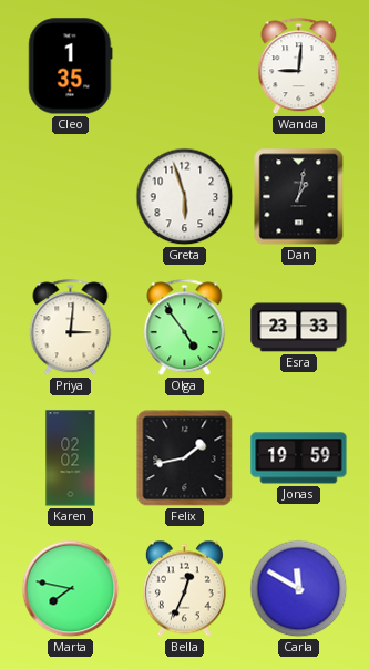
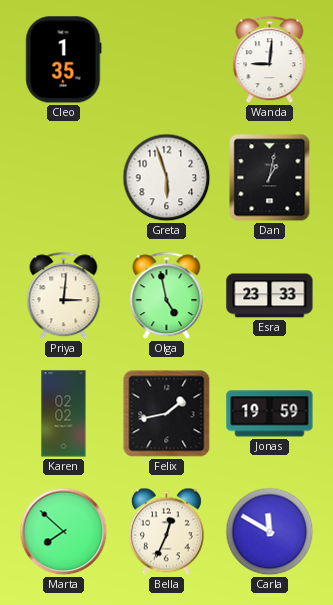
Olga: 4:54 -> 4:58
Marta: 7:47 -> 7:52
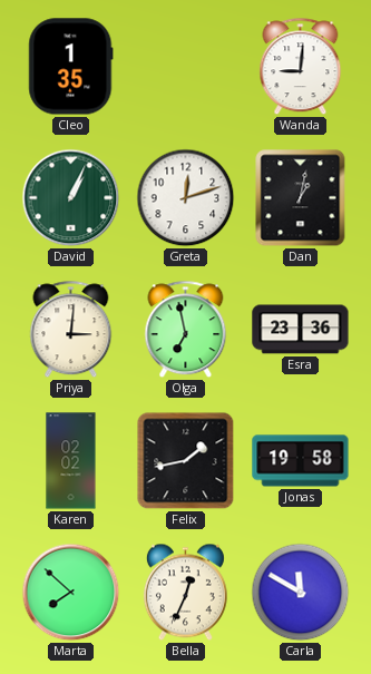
David: none -> 1:04
Greta: 5:57 -> 12:12
Olga: 4:58 -> 6:58
Esra: 23:33 -> 23:36
Jonas: 19:59 -> 19:58
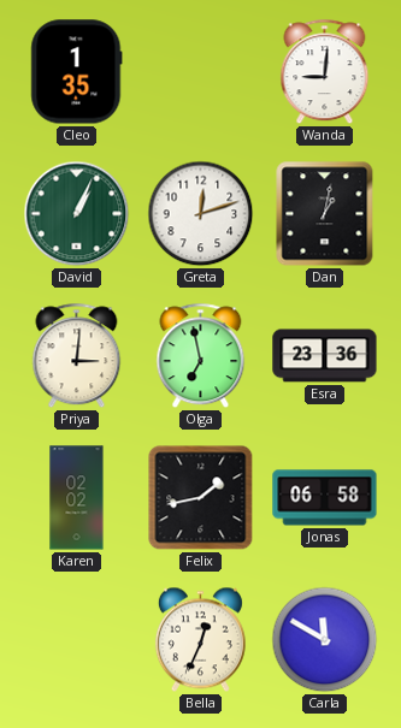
Jonas: 19:58 -> 06:58
Marta: 7:52 -> none
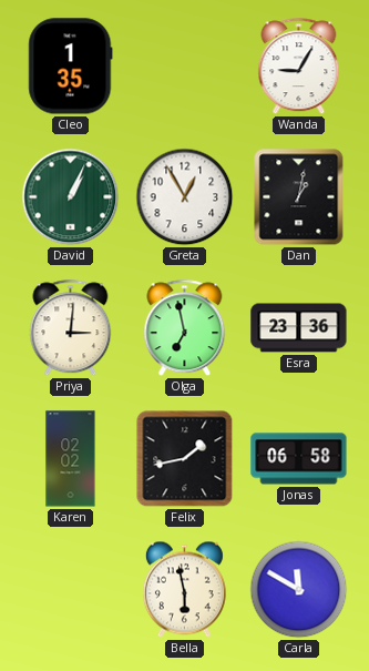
Wanda: 9:01 -> 9:05
Greta: 12:12 -> 12:55
Bella: 12:34 -> 5:58
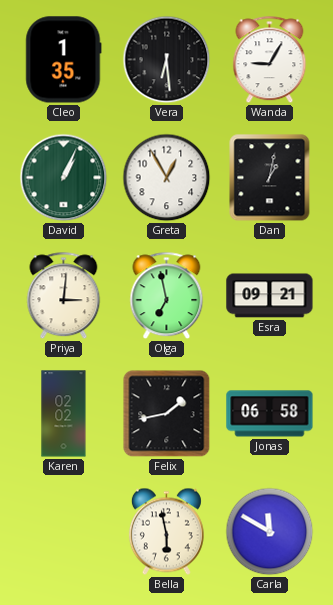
Vera: none -> 6:29
Esra: 23:36 -> 09:21
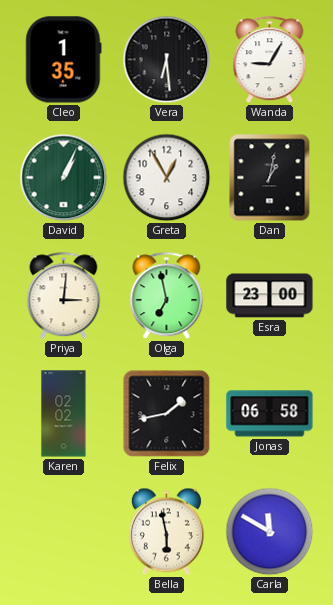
Esra: 09:21 -> 23:00
